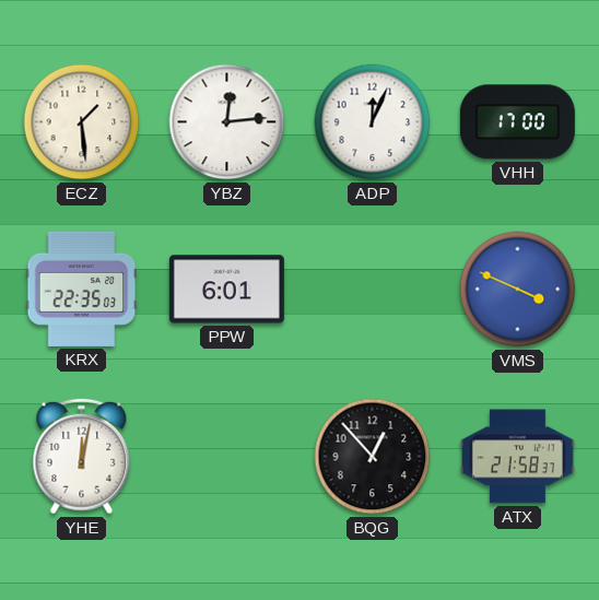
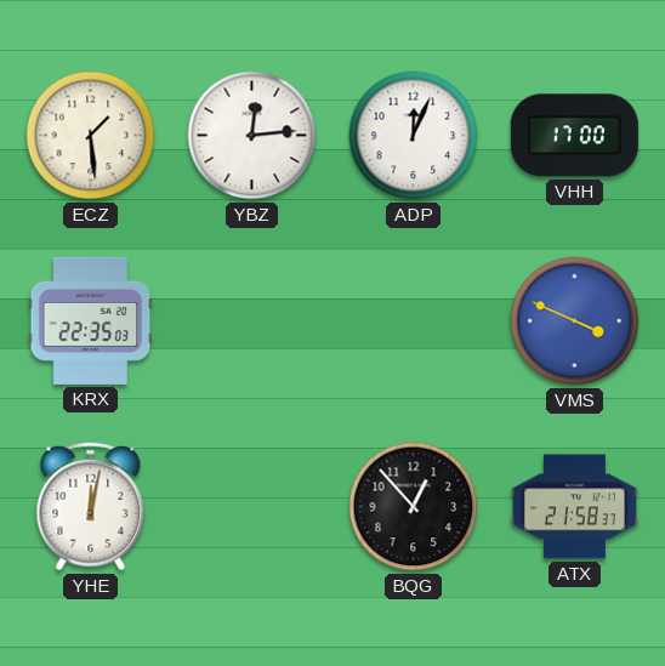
PPW: 6:01 -> none
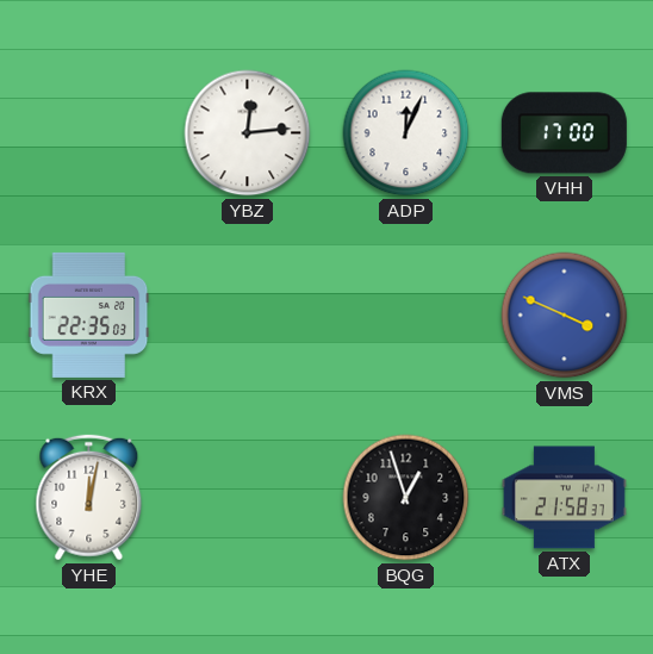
ECZ: 1:29 -> none
BQG: 12:53 -> 12:57
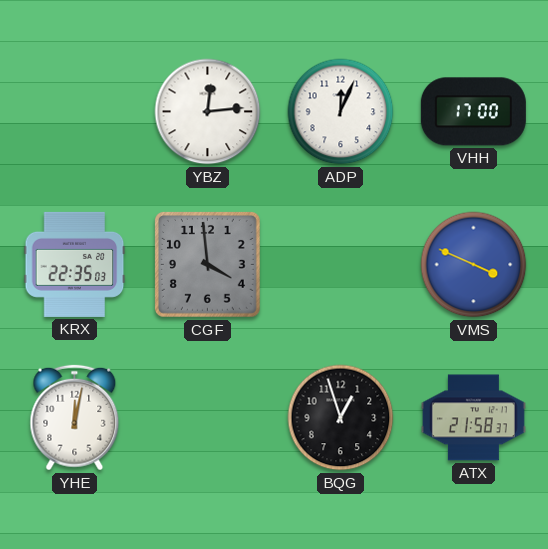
CGF: none -> 3:59
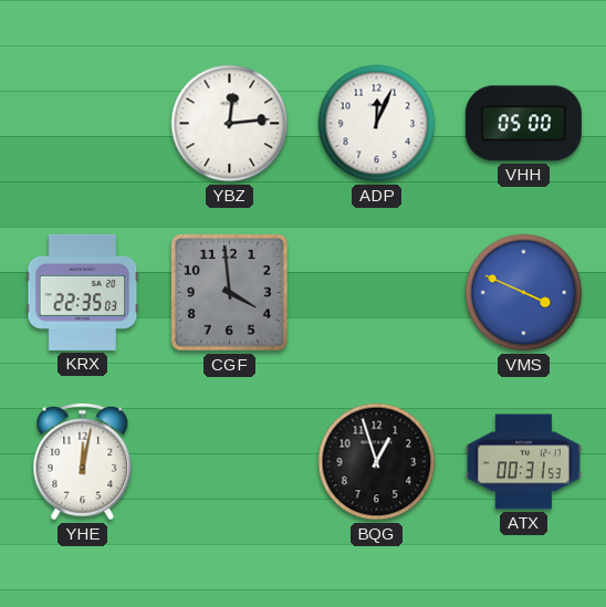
VHH: 17:00 -> 05:00
ATX: 21:58 -> 00:31
